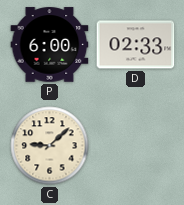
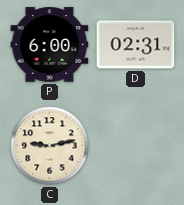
D: 02:33 -> 02:31
C: 9:08 -> 9:13
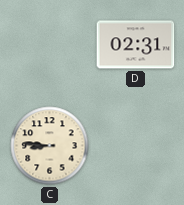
P: 6:00 -> none
C: 9:13 -> 8:46
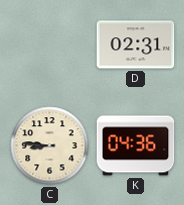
K: none -> 04:36
